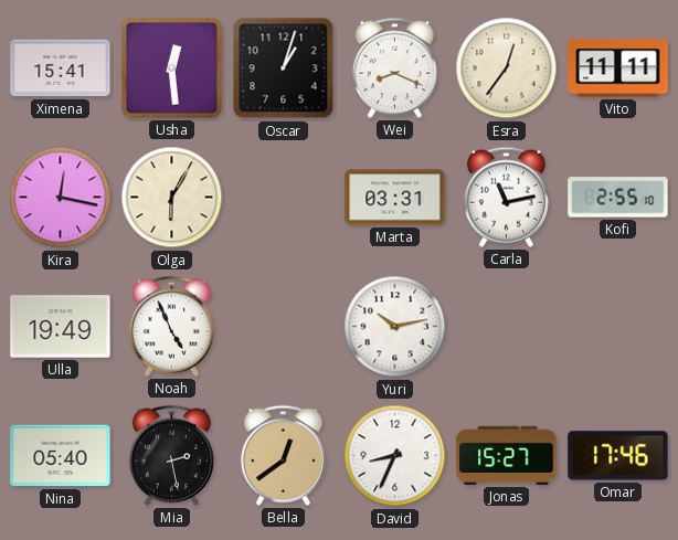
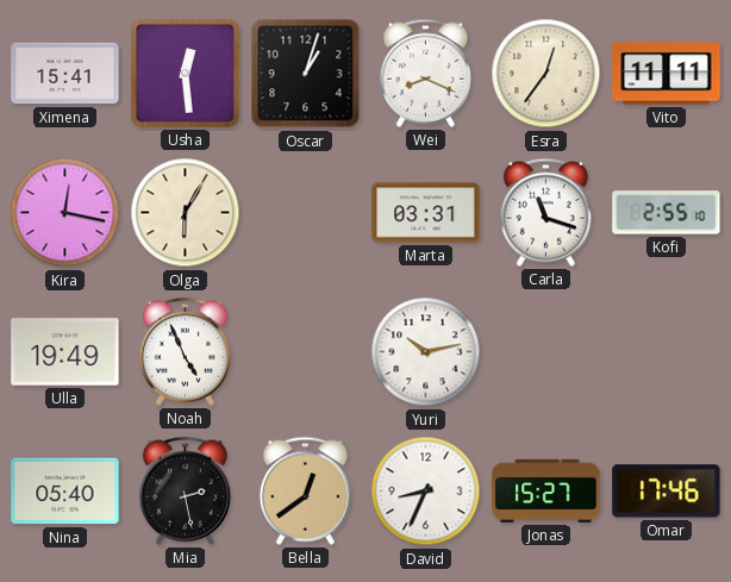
Carla: 11:13 -> 11:18
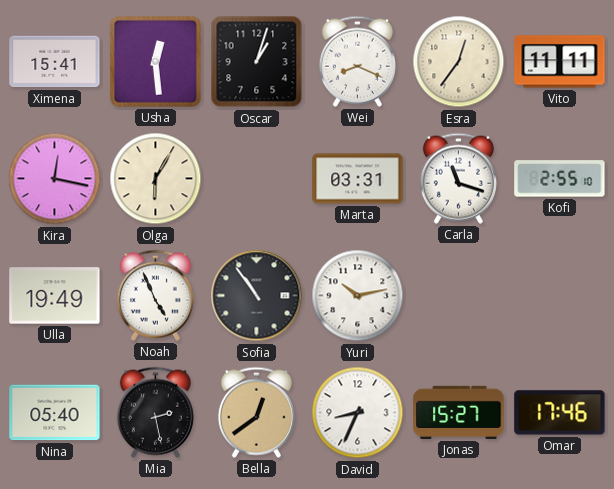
Sofia: none -> 10:54
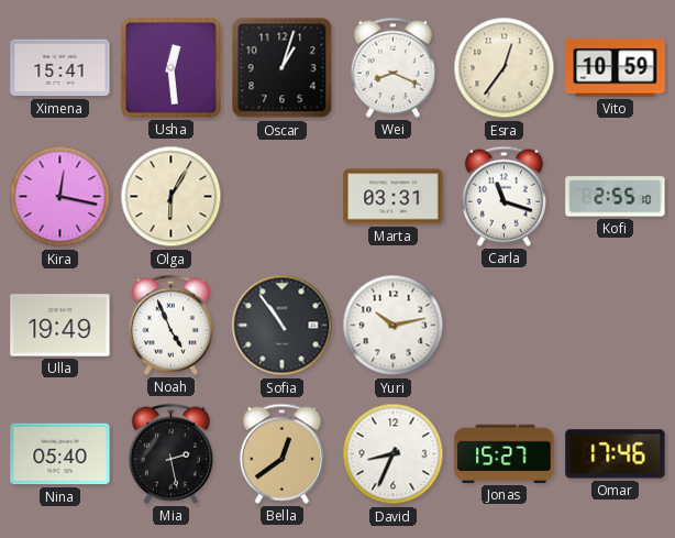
Vito: 11:11 -> 10:59
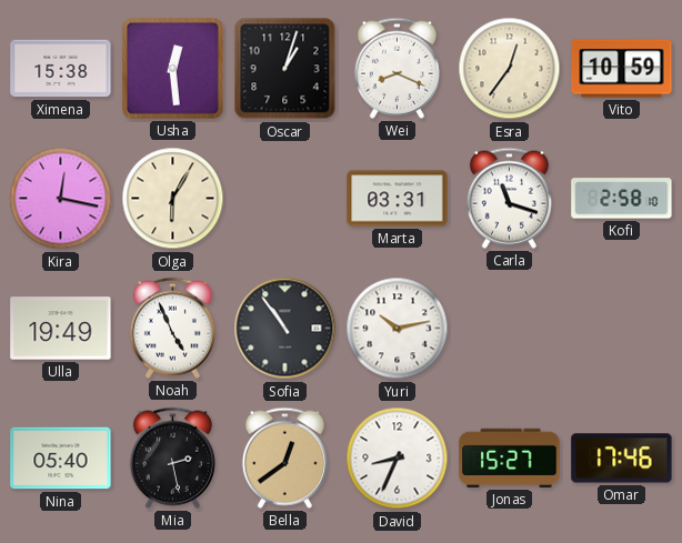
Ximena: 15:41 -> 15:38
Kofi: 2:55 -> 2:58
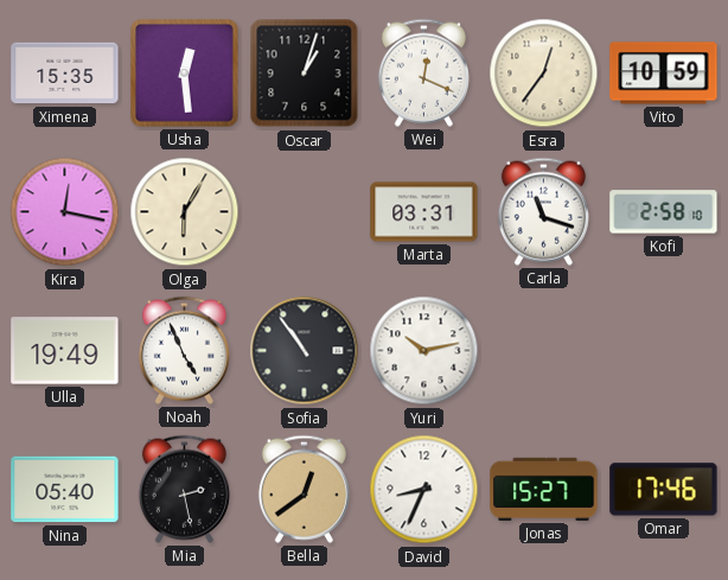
Ximena: 15:38 -> 15:35
Wei: 8:19 -> 12:19
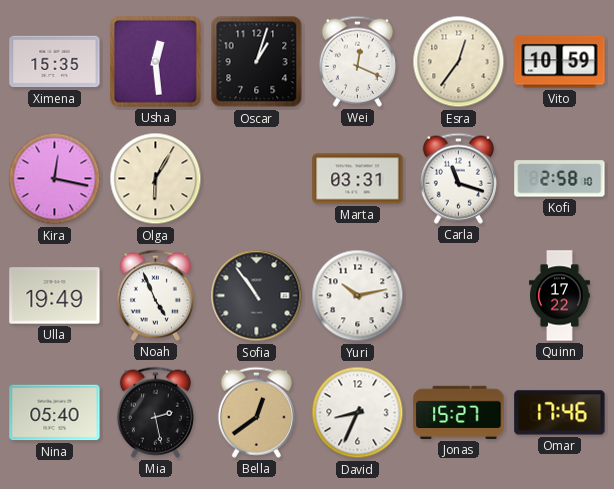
Quinn: none -> 17:22
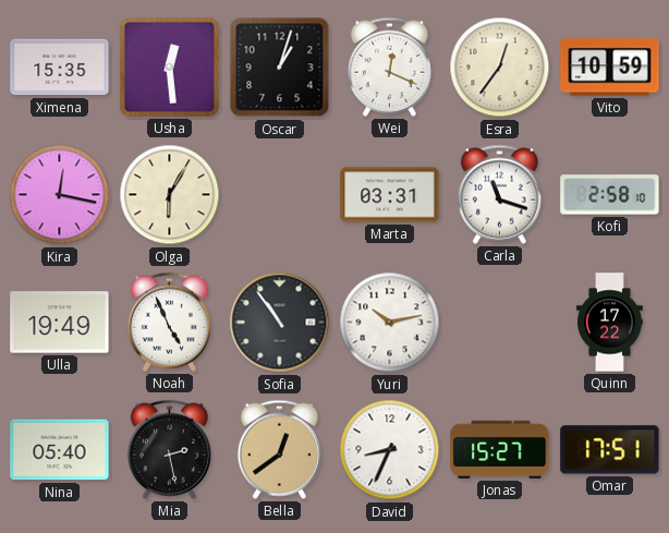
Omar: 17:46 -> 17:51
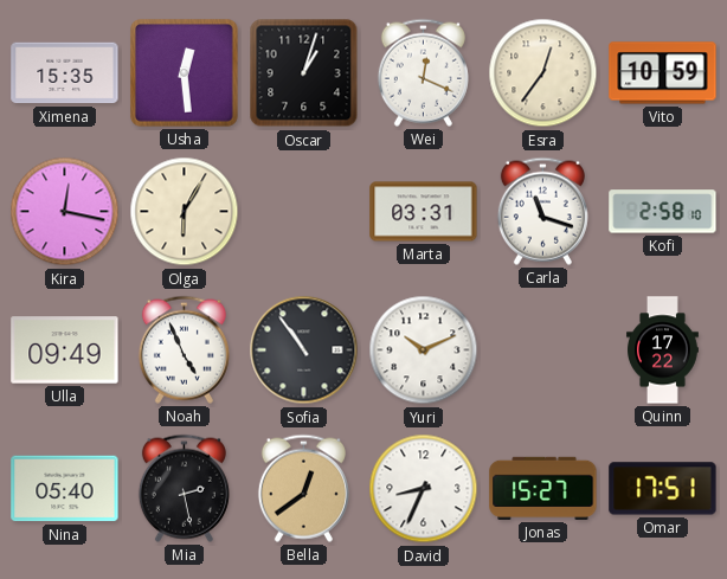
Ulla: 19:49 -> 09:49
Yuri: 10:13 -> 10:11
